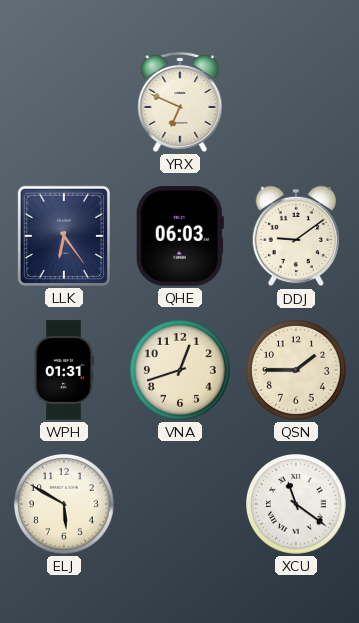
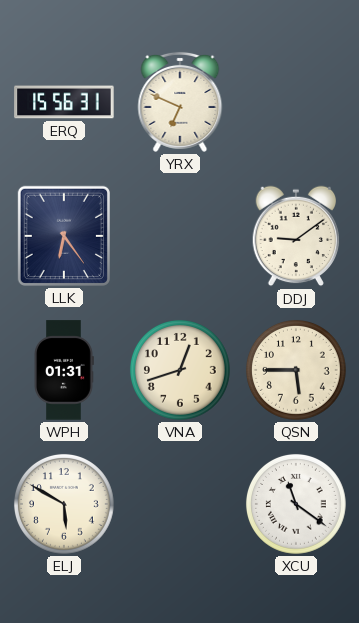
ERQ: none -> 15:56
QHE: 06:03 -> none
QSN: 1:45 -> 5:45
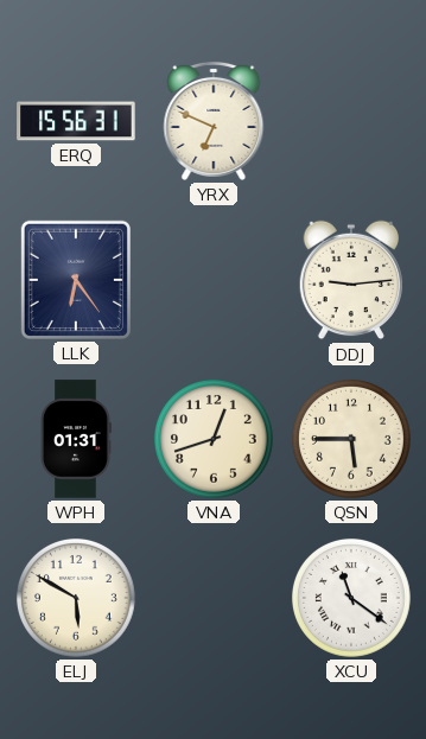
DDJ: 9:09 -> 9:14
